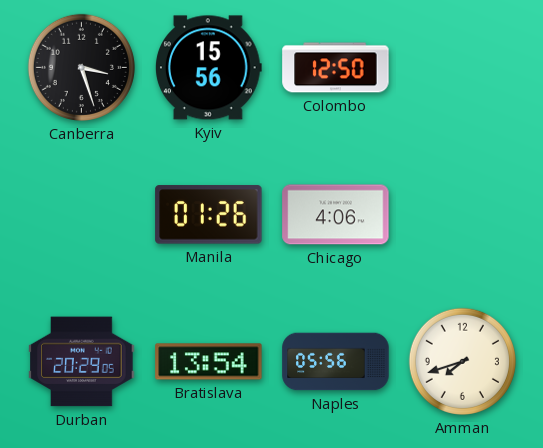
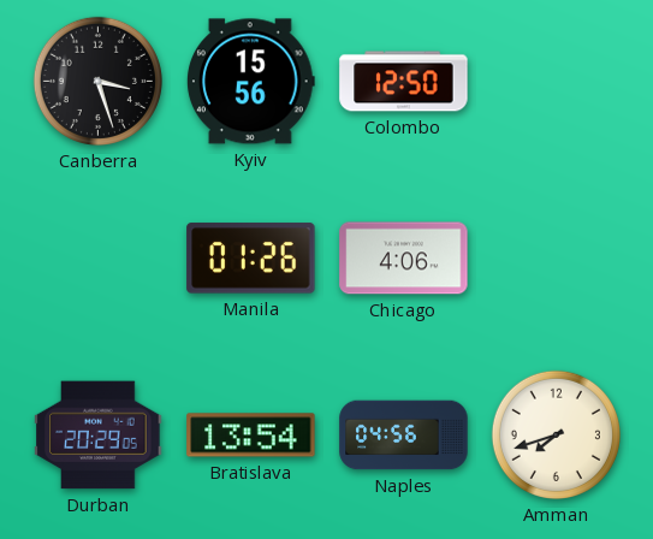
Naples: 05:56 -> 04:56
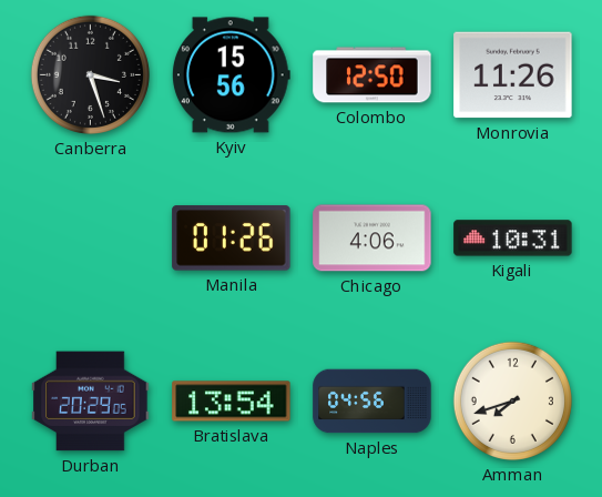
Monrovia: none -> 11:26
Kigali: none -> 10:31
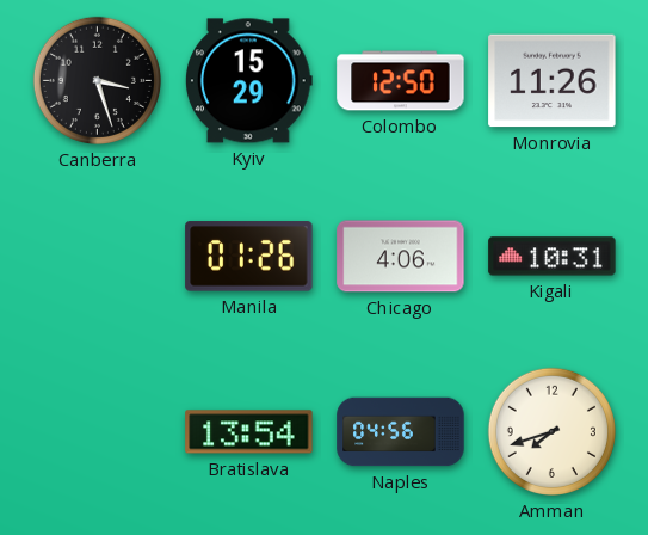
Kyiv: 15:56 -> 15:29
Durban: 20:29 -> none
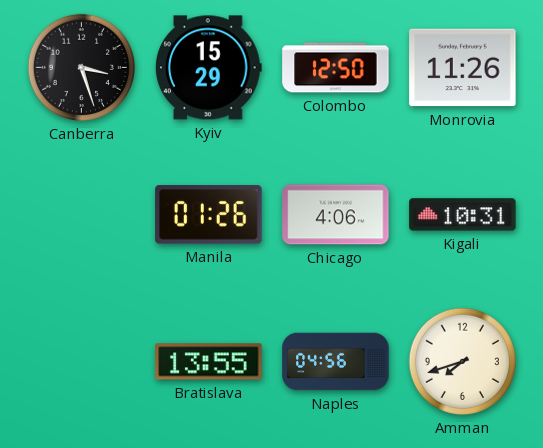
Bratislava: 13:54 -> 13:55
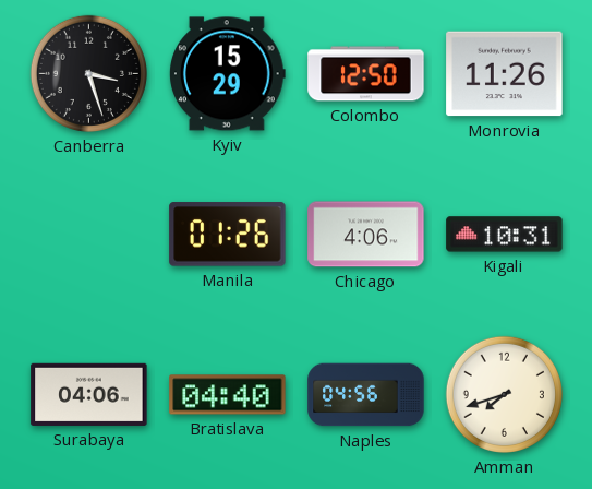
Surabaya: none -> 04:06
Bratislava: 13:55 -> 04:40
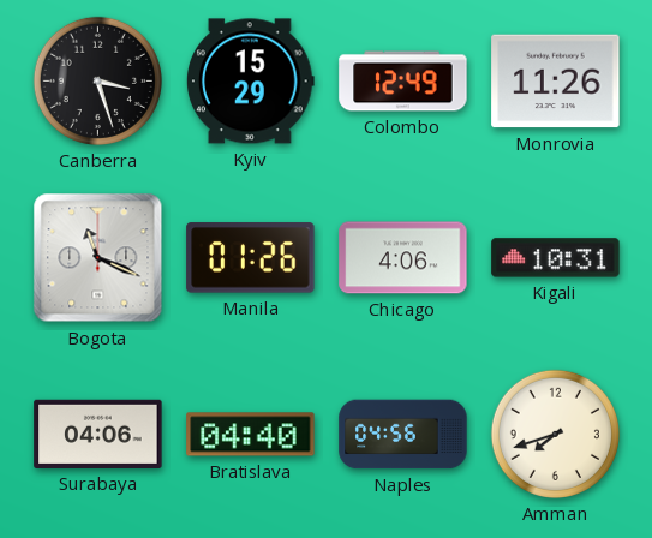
Colombo: 12:50 -> 12:49
Bogota: none -> 11:19
